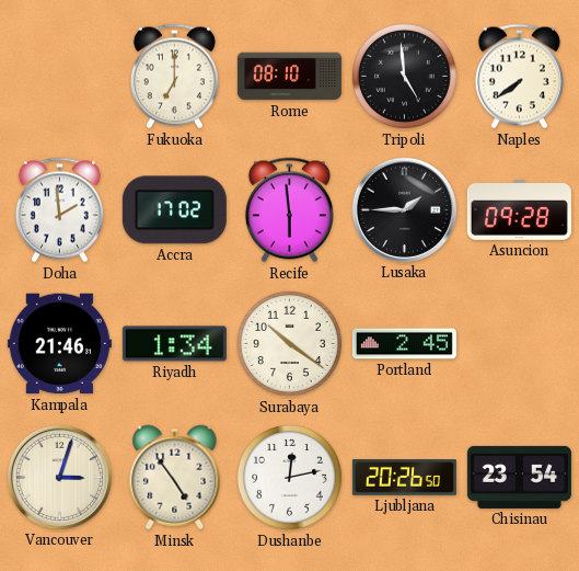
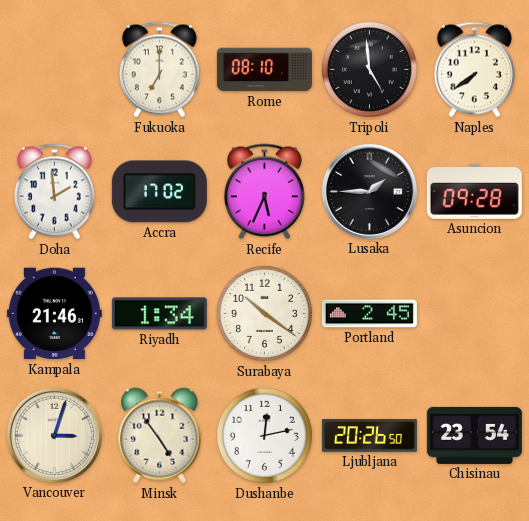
Recife: 5:59 -> 5:34
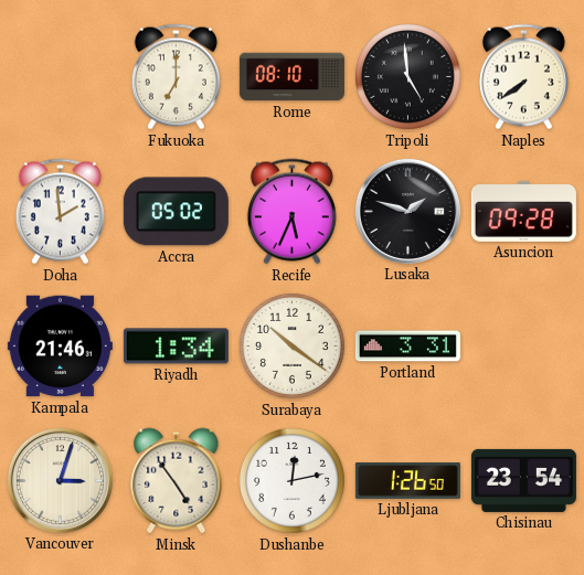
Accra: 17:02 -> 05:02
Lusaka: 1:45 -> 1:48
Portland: 2:45 -> 3:31
Ljubljana: 20:26 -> 1:26
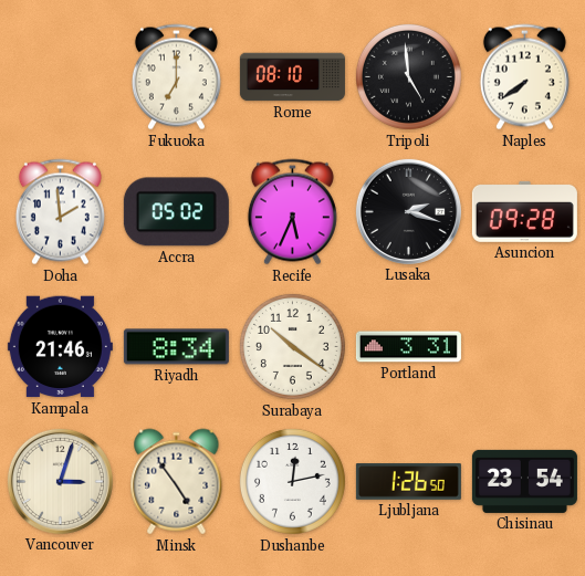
Lusaka: 1:48 -> 2:18
Riyadh: 1:34 -> 8:34
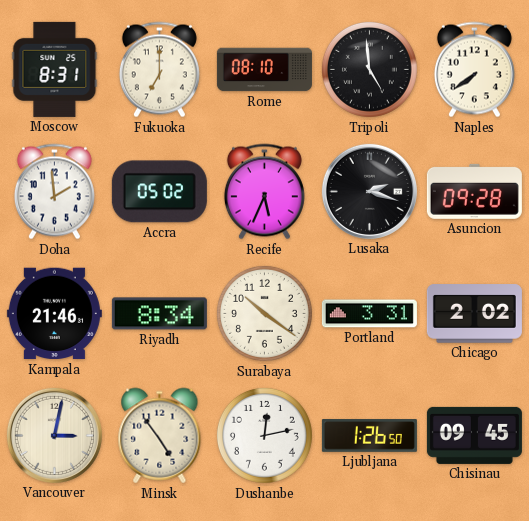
Moscow: none -> 8:31
Chicago: none -> 2:02
Vancouver: 3:03 -> 3:02
Chisinau: 23:54 -> 09:45
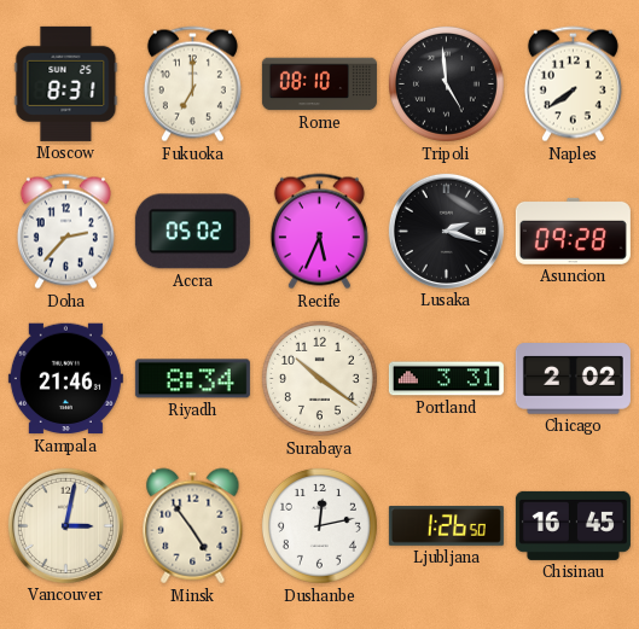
Doha: 1:59 -> 2:37
Chisinau: 09:45 -> 16:45
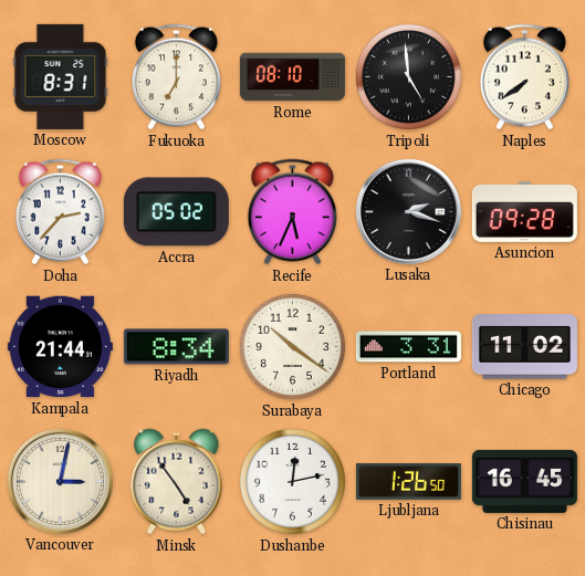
Kampala: 21:46 -> 21:44
Chicago: 2:02 -> 11:02
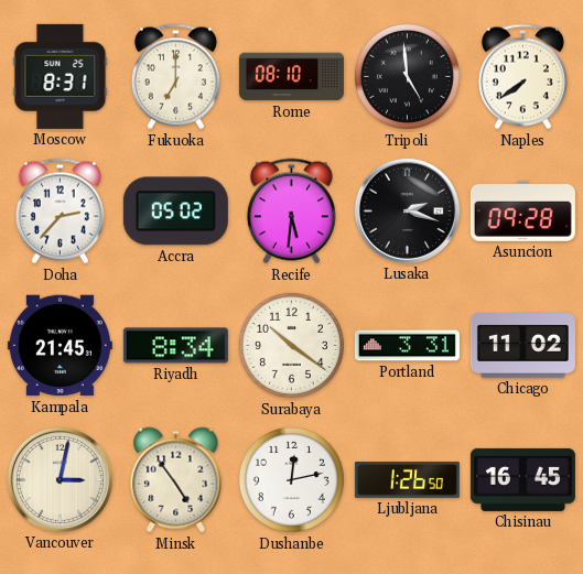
Recife: 5:34 -> 5:31
Kampala: 21:44 -> 21:45
